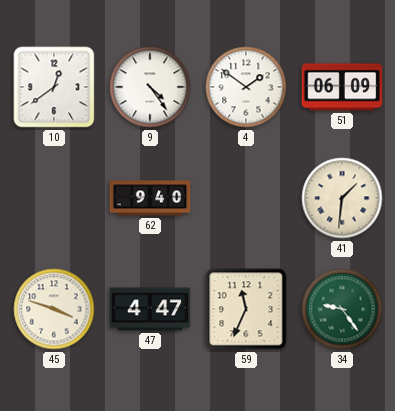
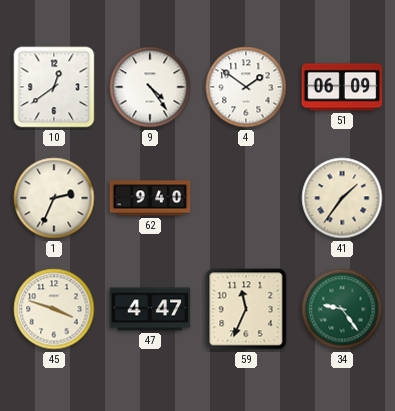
1: none -> 2:34
41: 1:31 -> 1:36
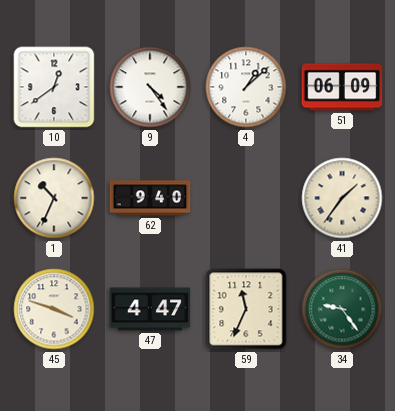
4: 1:51 -> 1:08
1: 2:34 -> 10:34
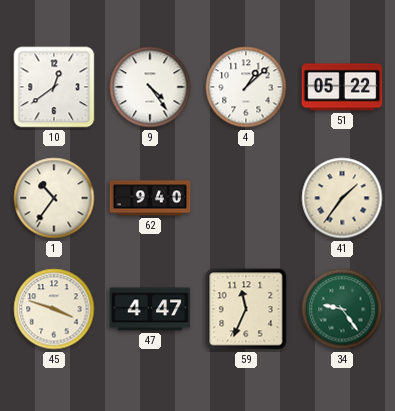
51: 06:09 -> 05:22
1: 10:34 -> 10:36
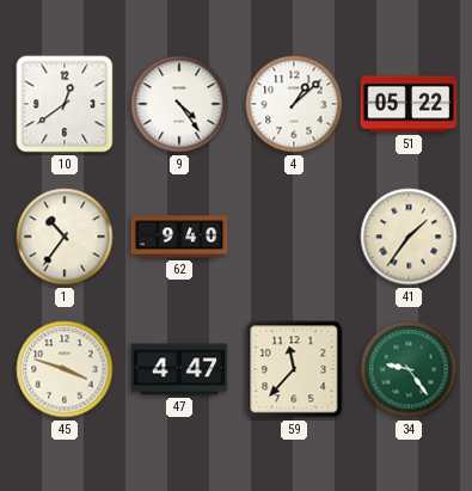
59: 11:34 -> 11:37
